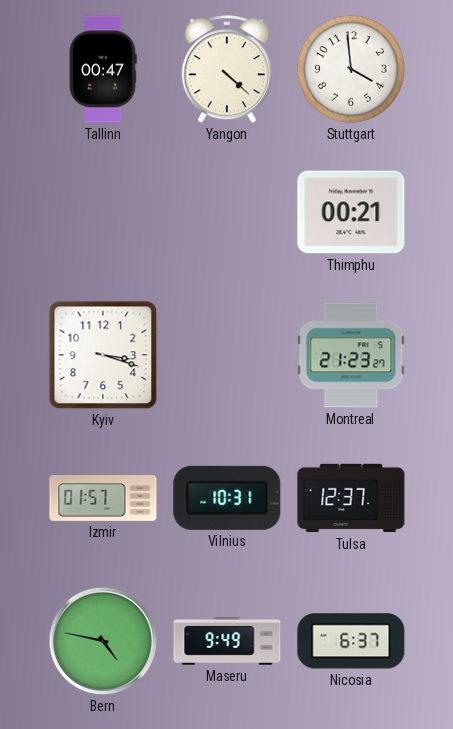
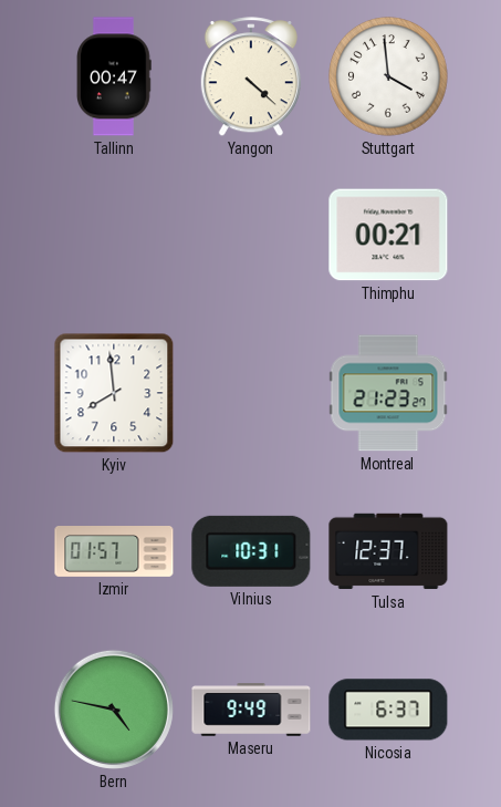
Kyiv: 3:18 -> 7:59
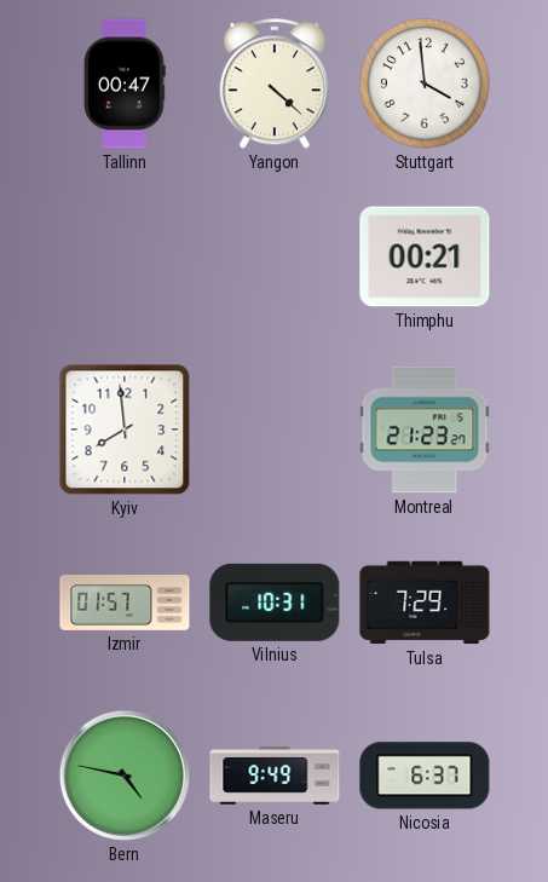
Tulsa: 12:37 -> 7:29
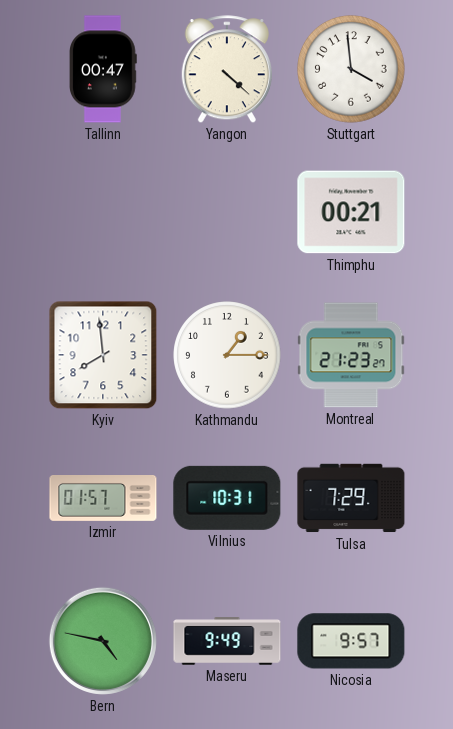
Kathmandu: none -> 1:15
Nicosia: 6:37 -> 9:57
